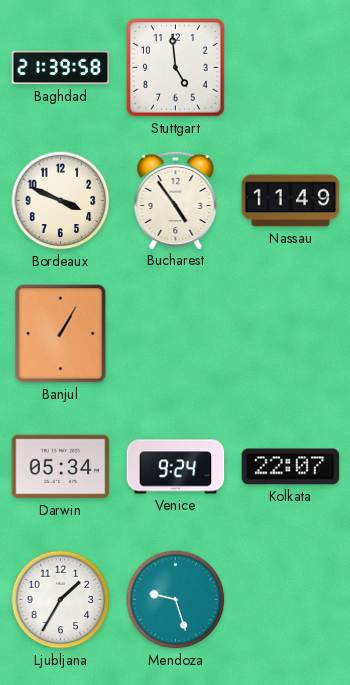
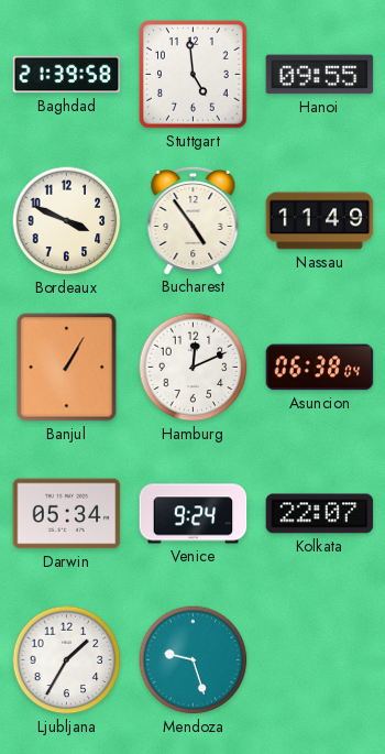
Hanoi: none -> 09:55
Hamburg: none -> 12:11
Asuncion: none -> 06:38
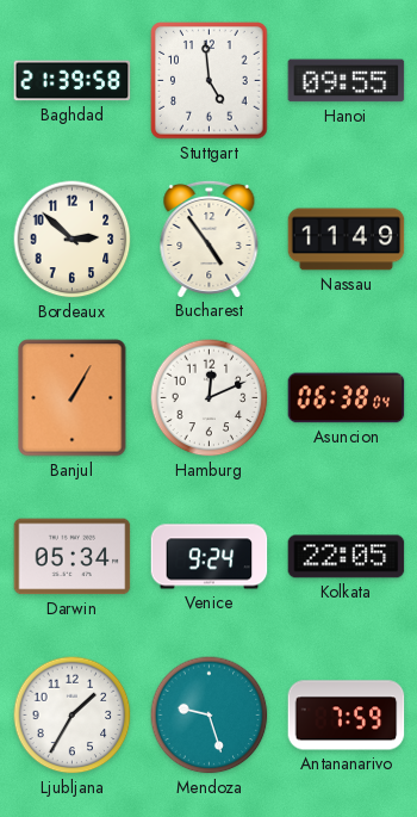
Bordeaux: 3:49 -> 2:52
Kolkata: 22:07 -> 22:05
Antananarivo: none -> 7:59
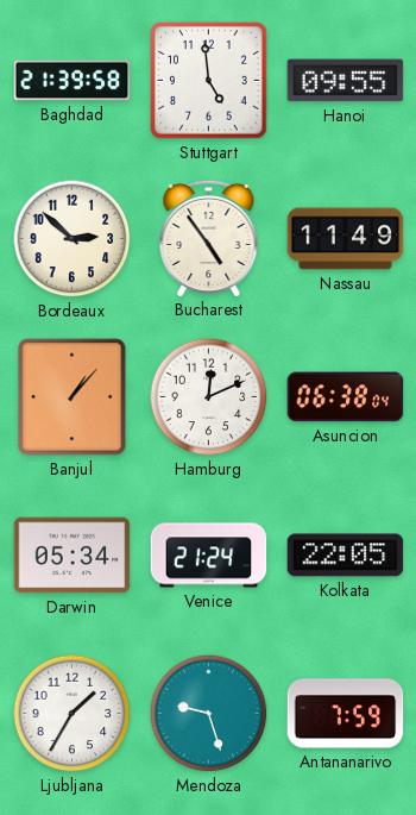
Banjul: 1:05 -> 1:07
Venice: 9:24 -> 21:24
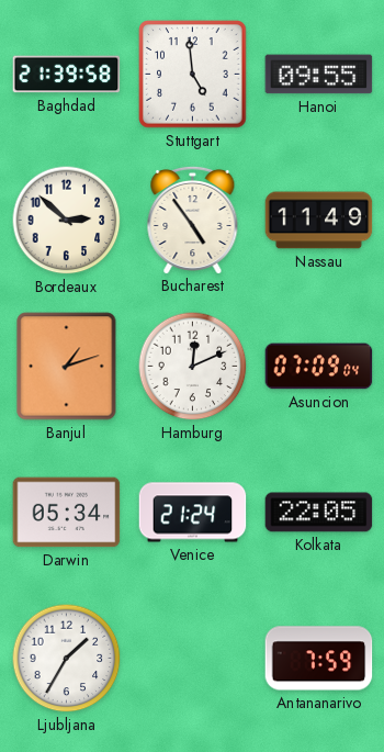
Banjul: 1:07 -> 1:12
Asuncion: 06:38 -> 07:09
Mendoza: 9:27 -> none
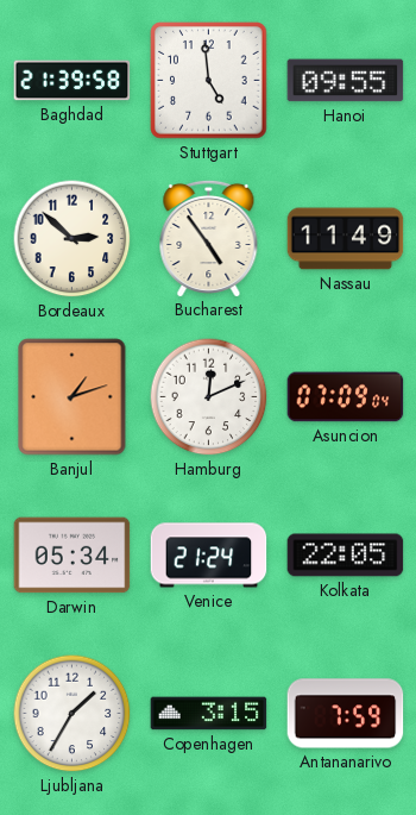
Copenhagen: none -> 3:15
